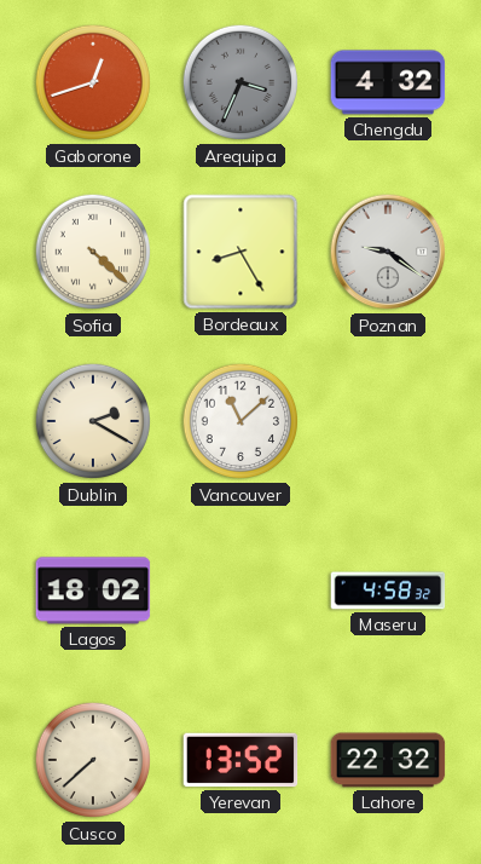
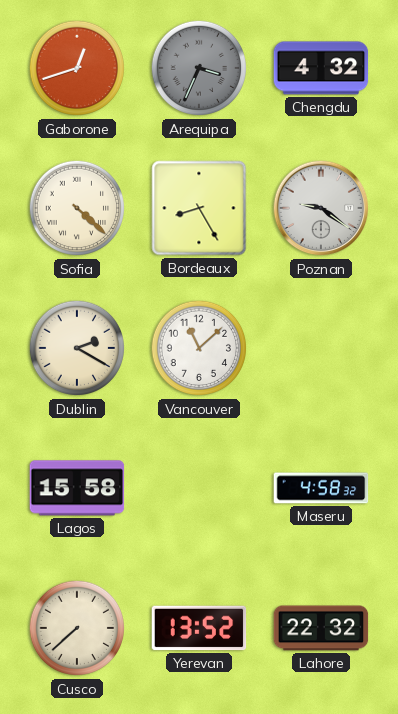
Lagos: 18:02 -> 15:58
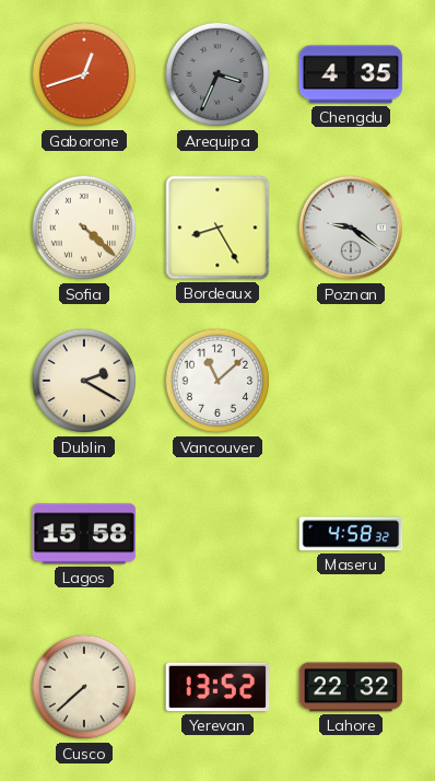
Chengdu: 4:32 -> 4:35
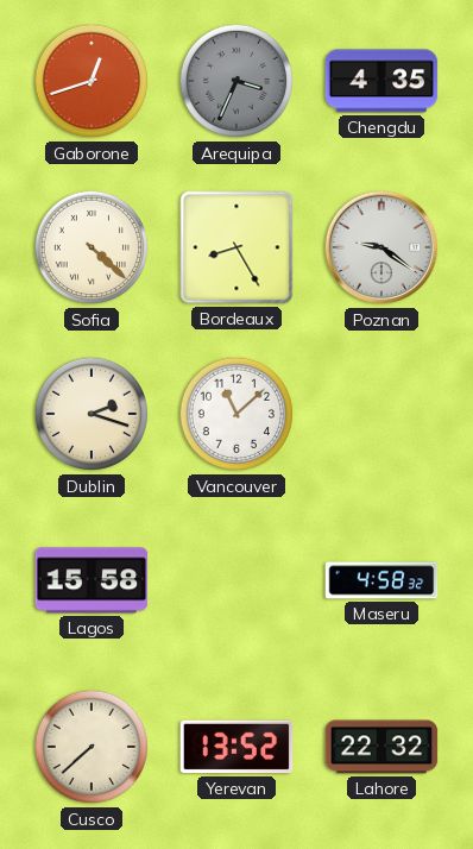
Dublin: 2:20 -> 2:18
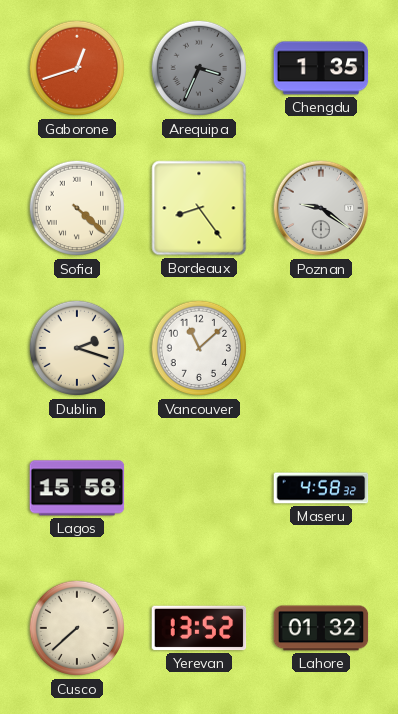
Chengdu: 4:35 -> 1:35
Bordeaux: 8:25 -> 8:24
Lahore: 22:32 -> 01:32
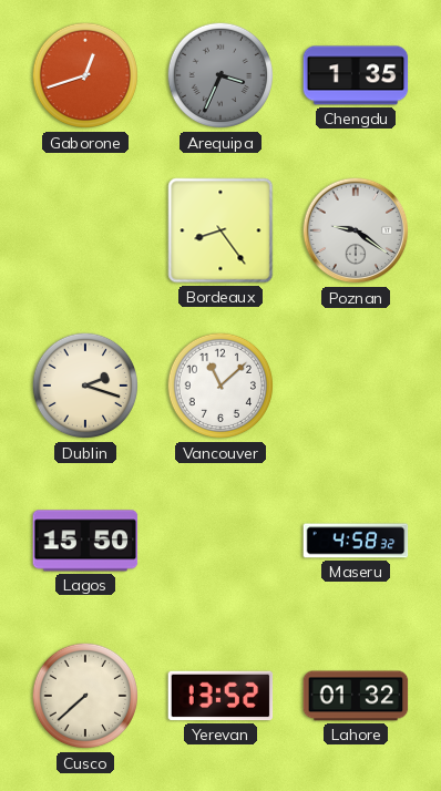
Sofia: 4:22 -> none
Lagos: 15:58 -> 15:50
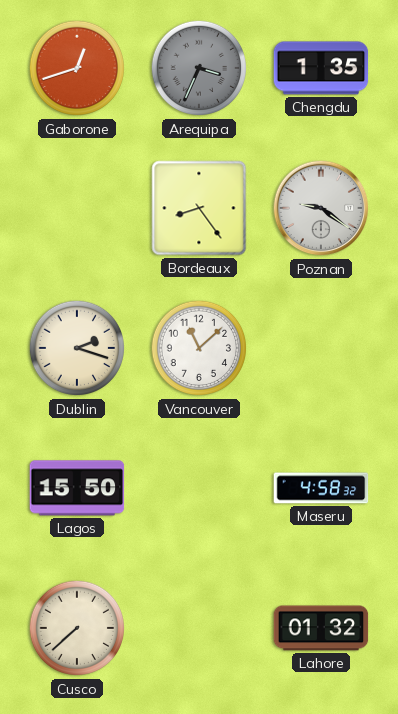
Yerevan: 13:52 -> none
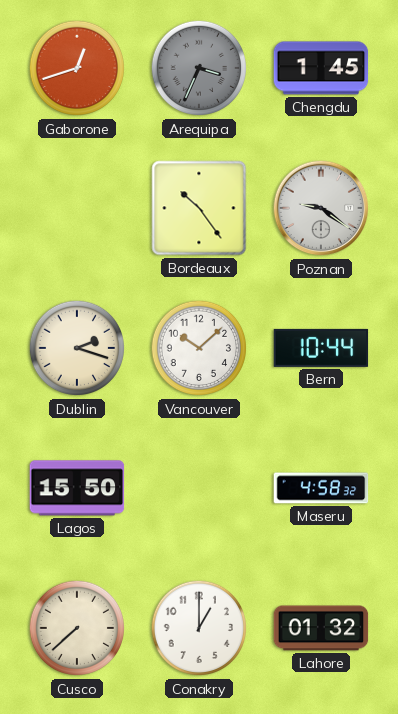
Chengdu: 1:35 -> 1:45
Bordeaux: 8:24 -> 10:24
Vancouver: 11:08 -> 10:08
Bern: none -> 10:44
Conakry: none -> 1:00
